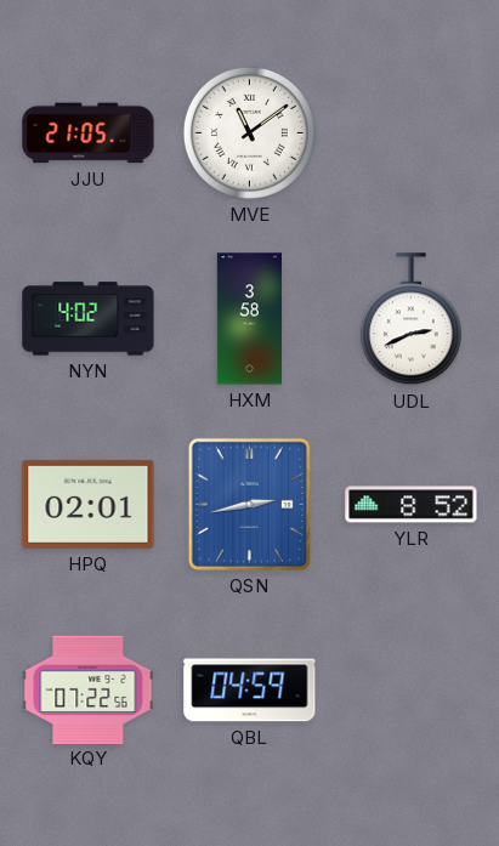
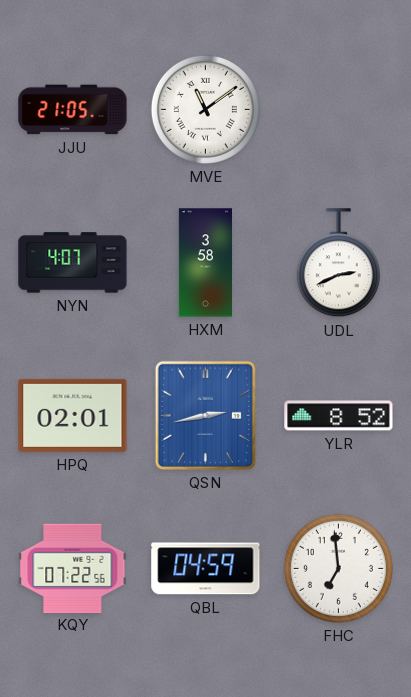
NYN: 4:02 -> 4:07
FHC: none -> 6:59
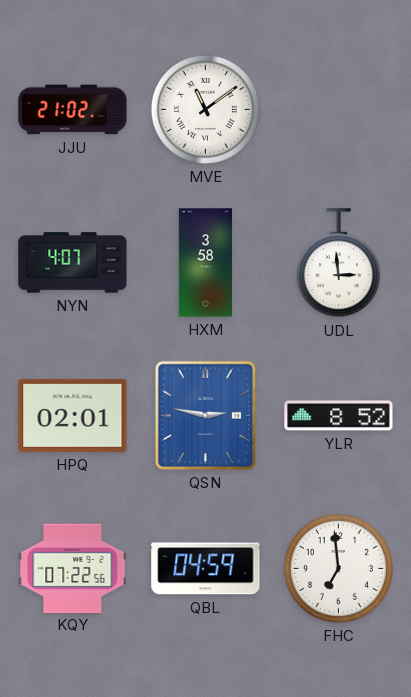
JJU: 21:05 -> 21:02
UDL: 2:41 -> 2:59
QSN: 2:43 -> 2:47
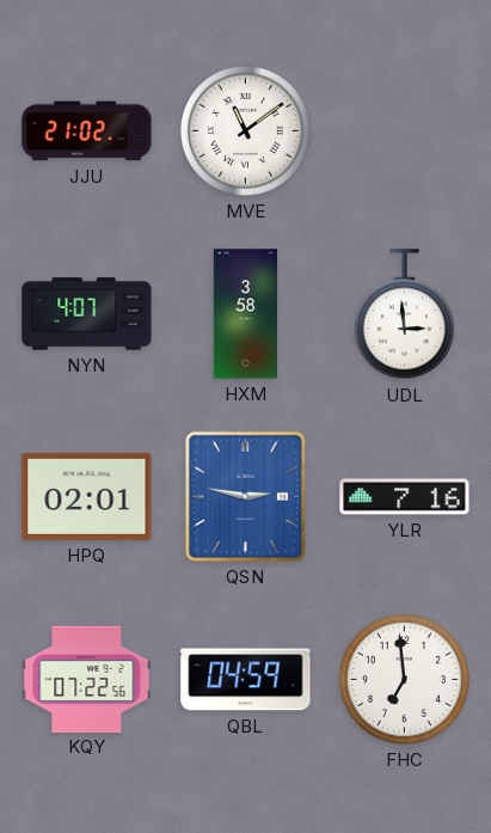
YLR: 8:52 -> 7:16
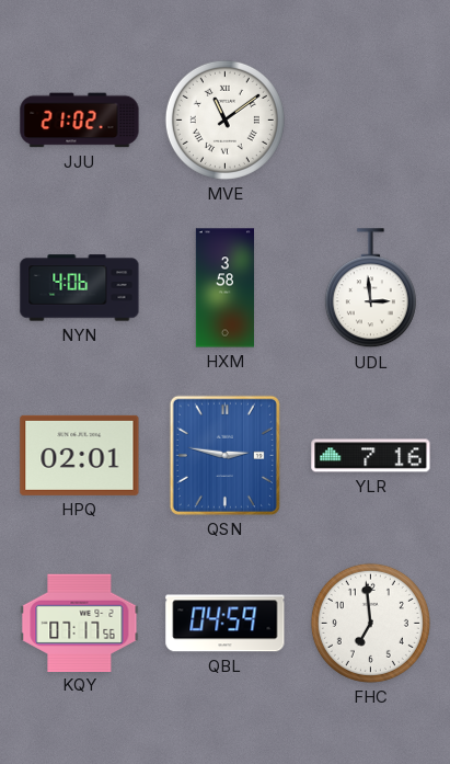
NYN: 4:07 -> 4:06
KQY: 07:22 -> 07:17
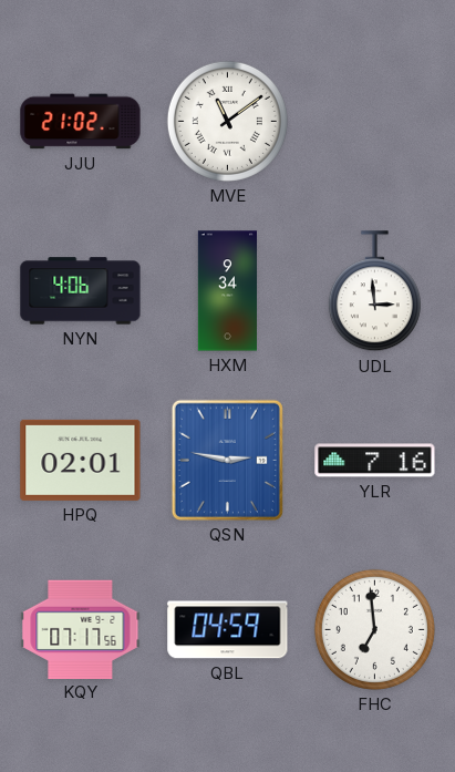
HXM: 3:58 -> 9:34
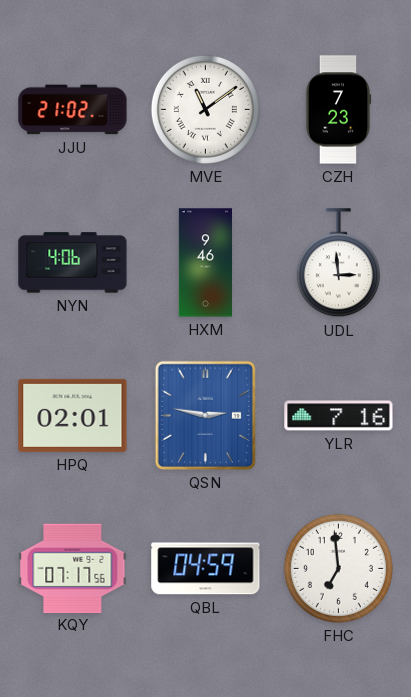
CZH: none -> 7:23
HXM: 9:34 -> 9:46
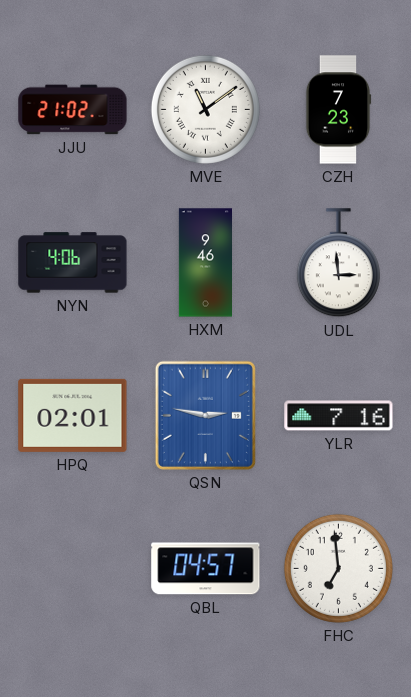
KQY: 07:17 -> none
QBL: 04:59 -> 04:57
